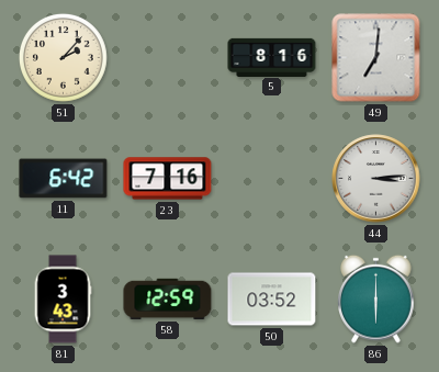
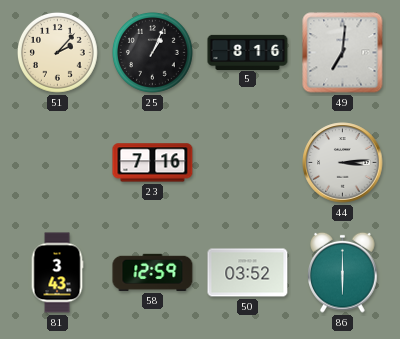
25: none -> 1:04
11: 6:42 -> none
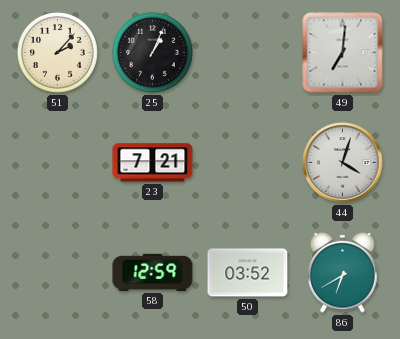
5: 8:16 -> none
23: 7:16 -> 7:21
44: 3:14 -> 4:03
81: 3:43 -> none
86: 6:00 -> 6:40
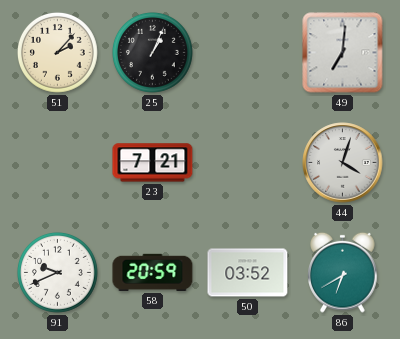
91: none -> 9:41
58: 12:59 -> 20:59
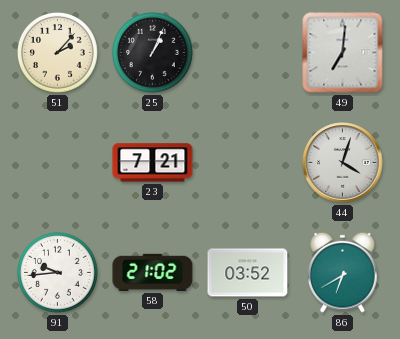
91: 9:41 -> 9:44
58: 20:59 -> 21:02
